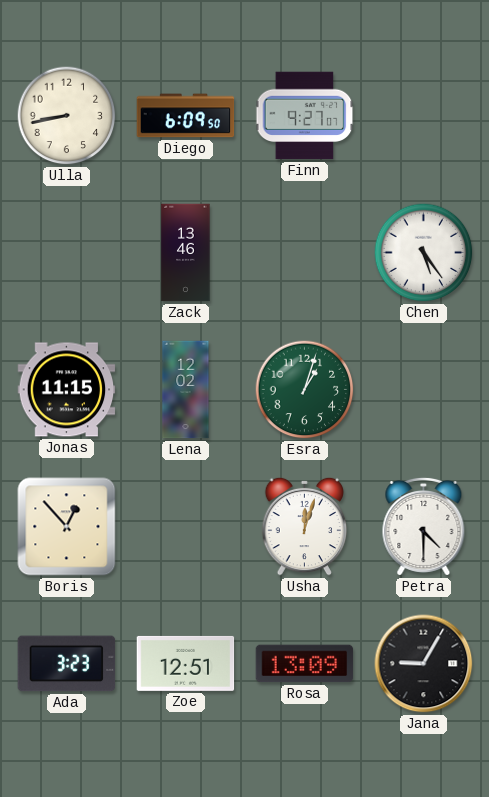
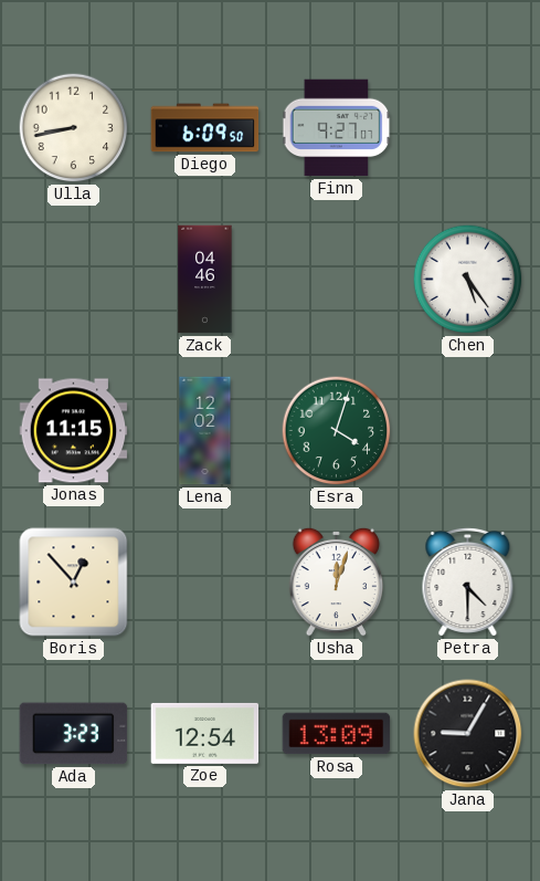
Zack: 13:46 -> 04:46
Esra: 1:03 -> 4:03
Zoe: 12:51 -> 12:54
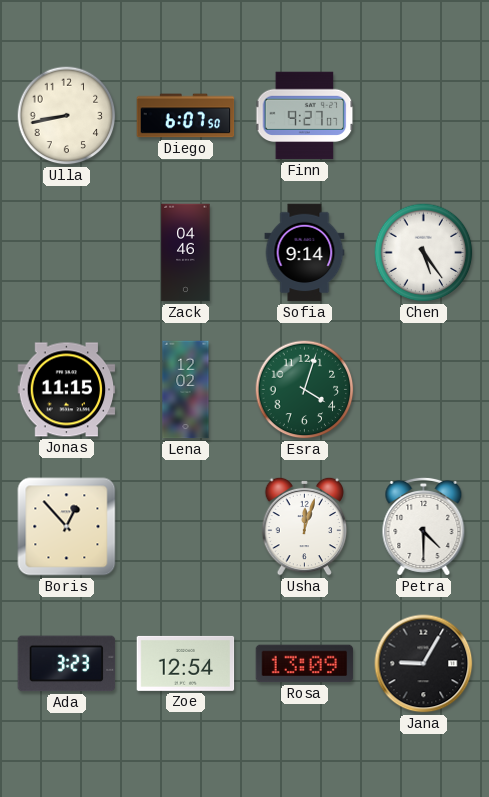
Diego: 6:09 -> 6:07
Sofia: none -> 9:14
